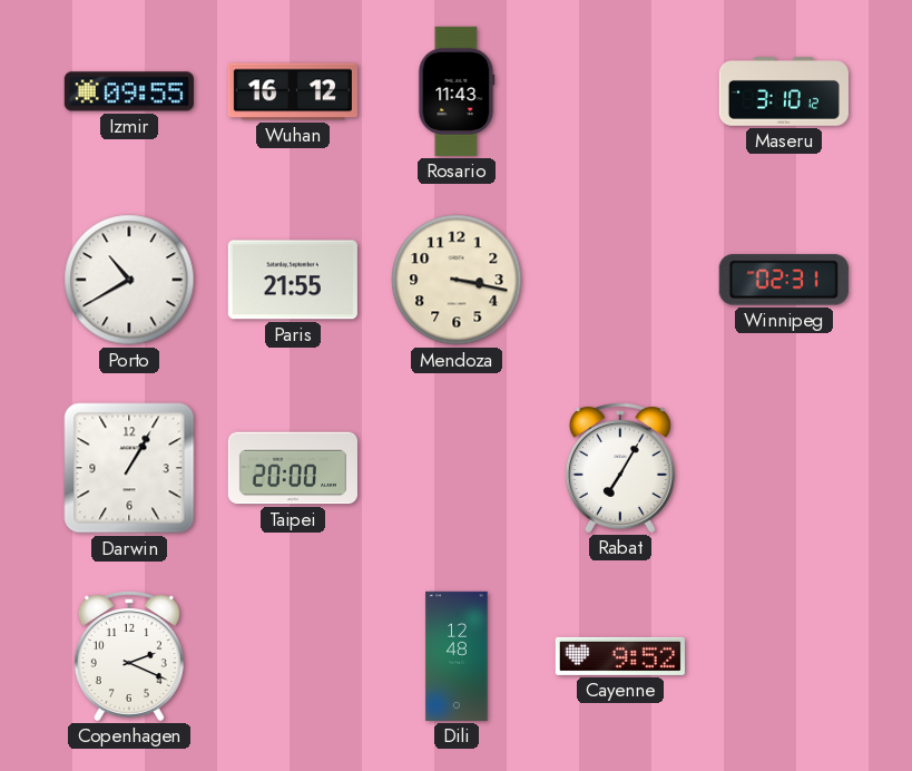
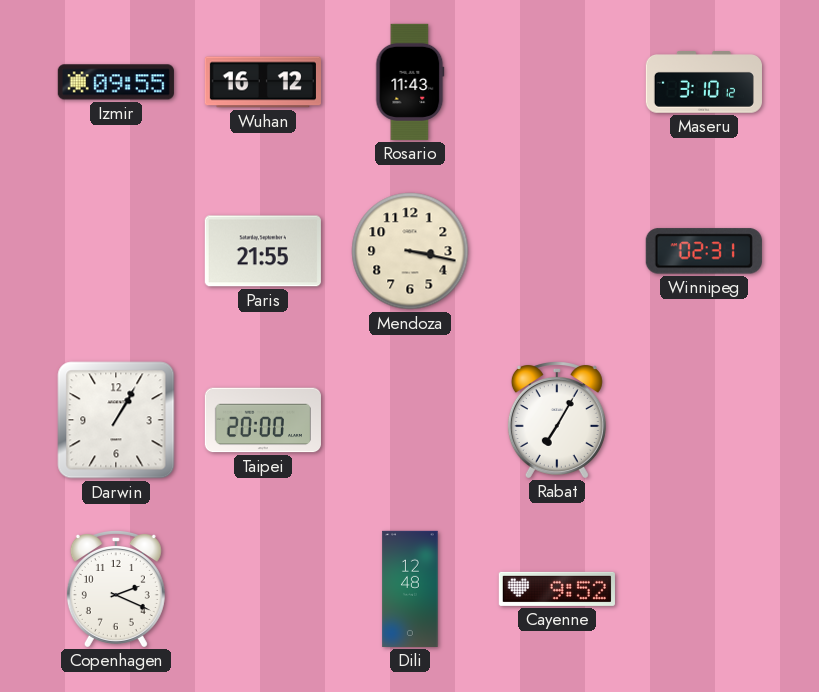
Porto: 10:40 -> none
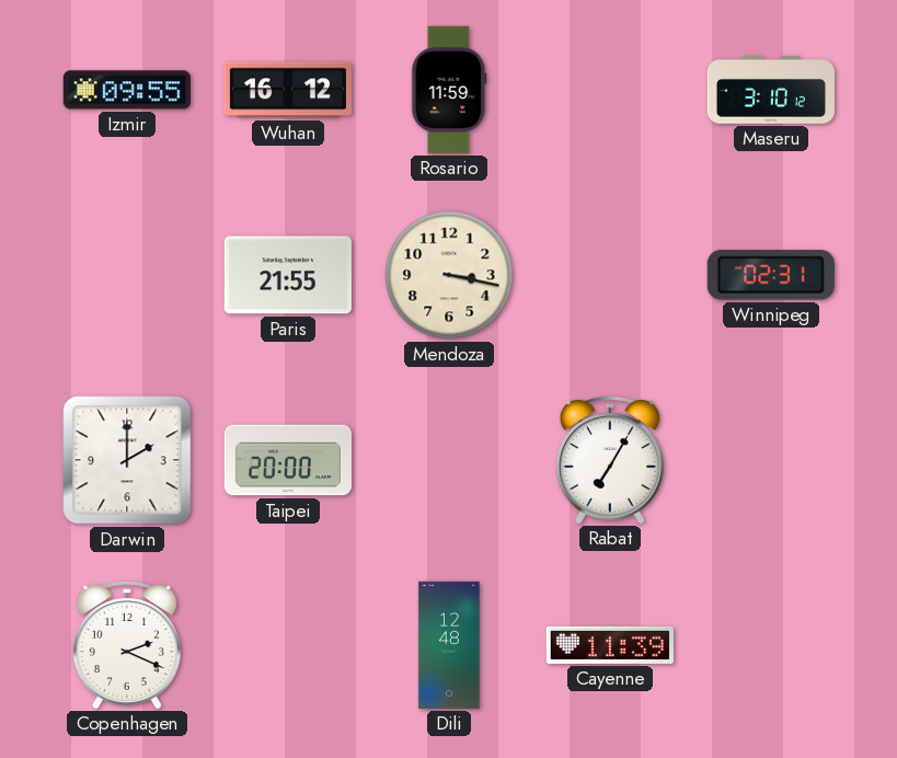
Rosario: 11:43 -> 11:59
Darwin: 1:05 -> 2:00
Cayenne: 9:52 -> 11:39
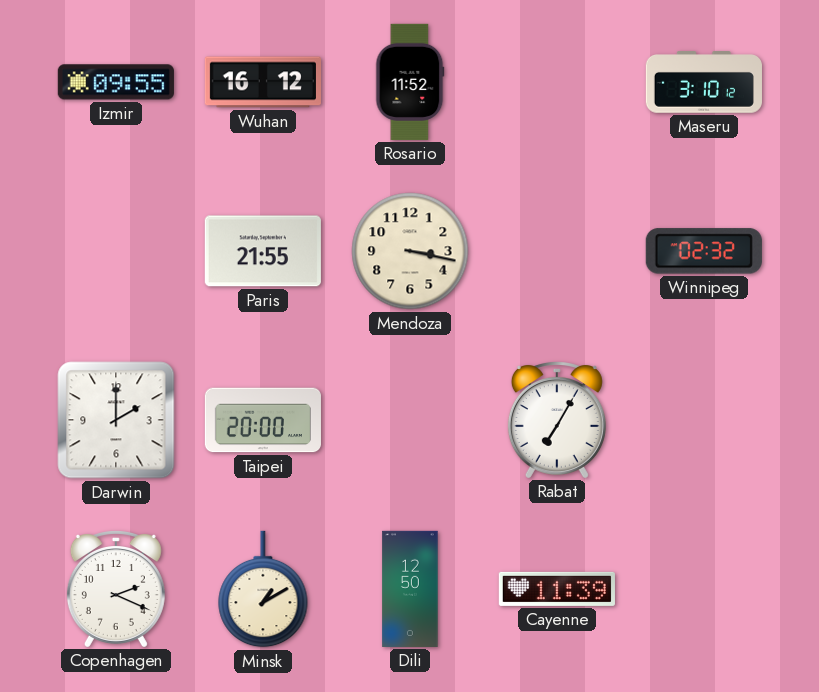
Rosario: 11:59 -> 11:52
Winnipeg: 02:31 -> 02:32
Minsk: none -> 1:10
Dili: 12:48 -> 12:50
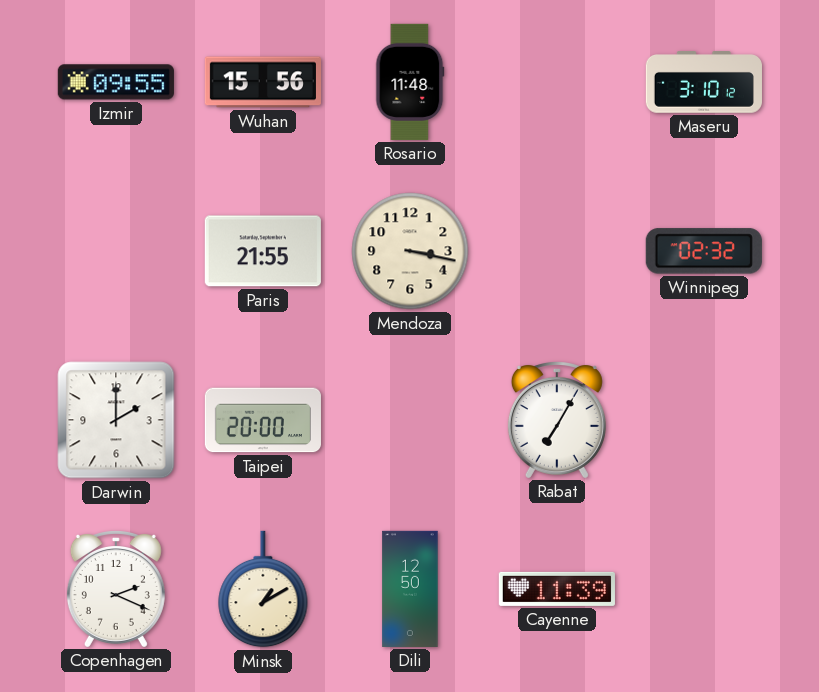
Wuhan: 16:12 -> 15:56
Rosario: 11:52 -> 11:48
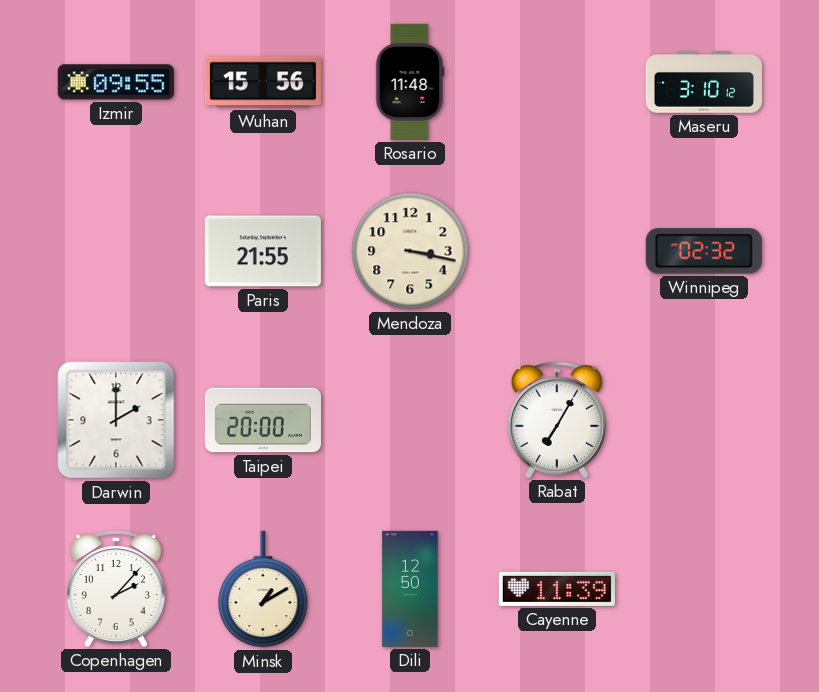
Copenhagen: 2:19 -> 2:07
